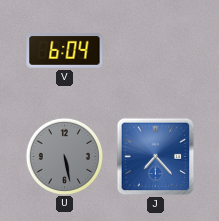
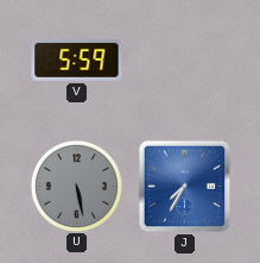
V: 6:04 -> 5:59
J: 7:23 -> 7:35
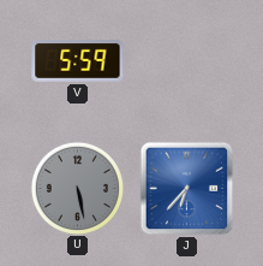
J: 7:35 -> 6:37
